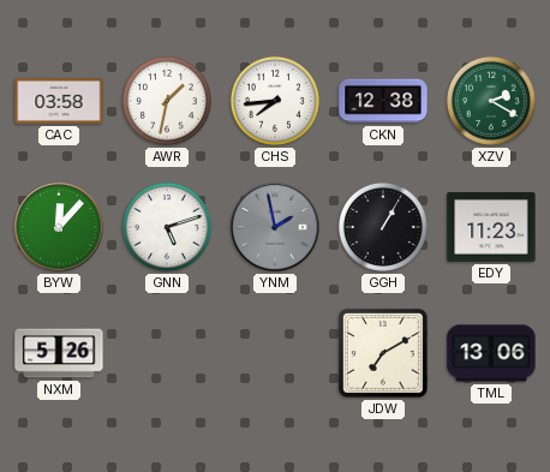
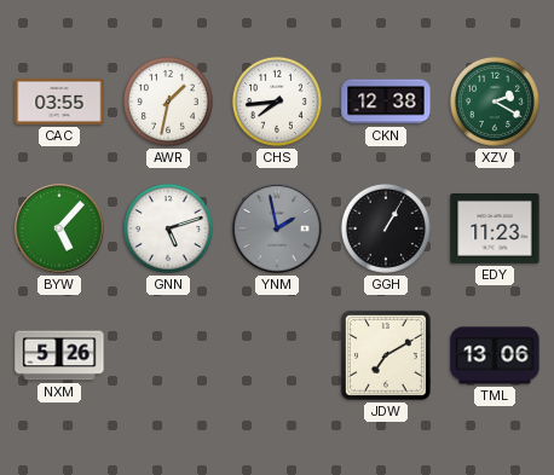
CAC: 03:58 -> 03:55
BYW: 12:07 -> 5:07
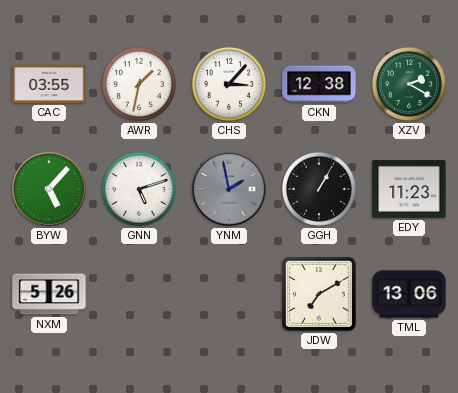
CHS: 7:44 -> 3:07
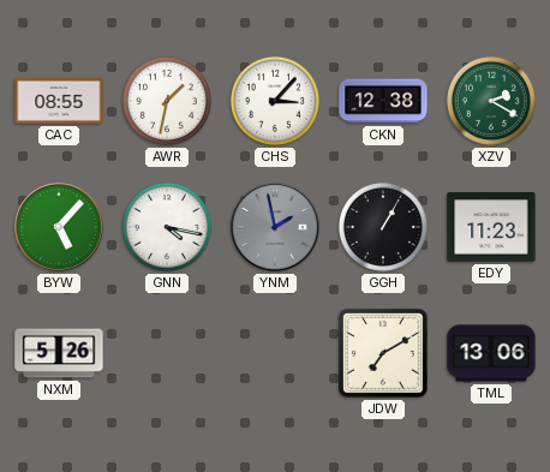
CAC: 03:55 -> 08:55
GNN: 5:12 -> 4:17
